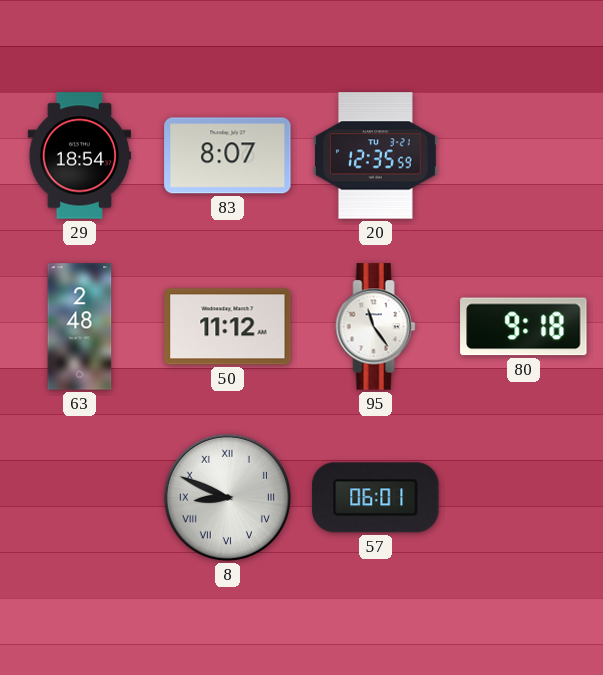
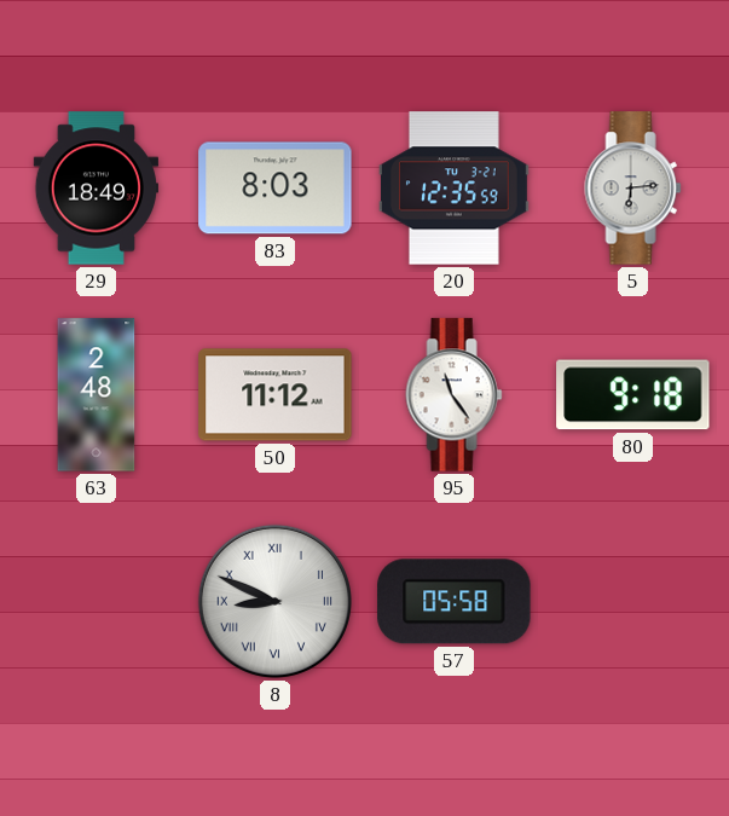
29: 18:54 -> 18:49
83: 8:07 -> 8:03
5: none -> 6:14
57: 06:01 -> 05:58
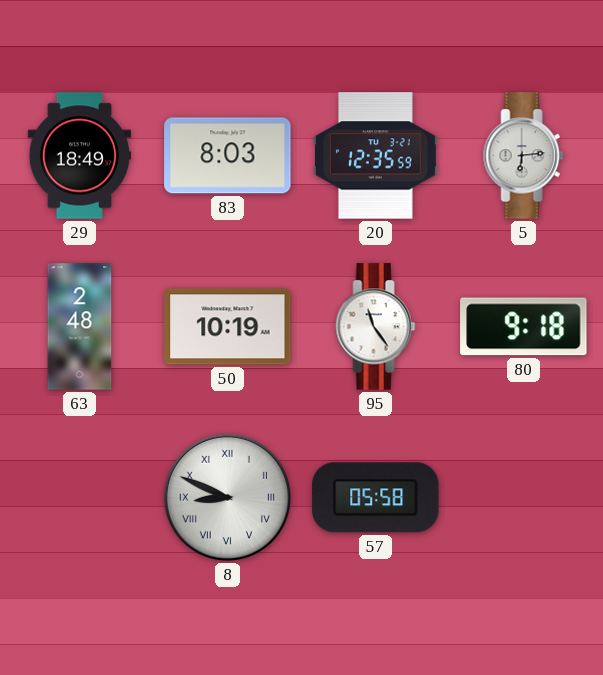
50: 11:12 -> 10:19
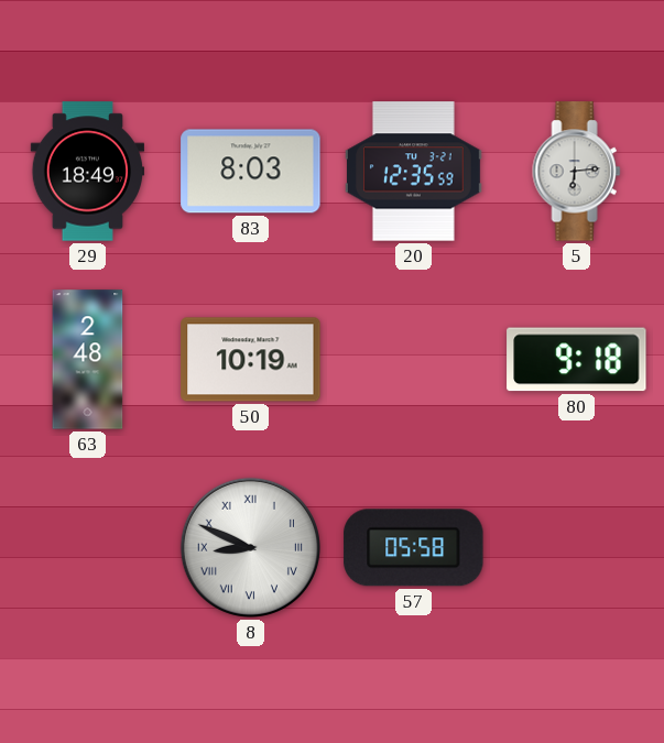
95: 11:24 -> none
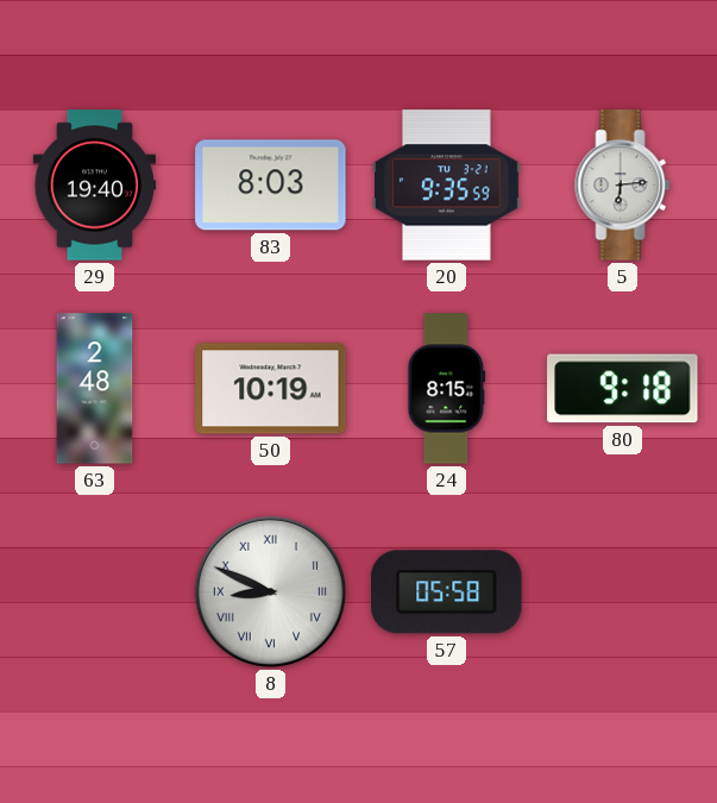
29: 18:49 -> 19:40
20: 12:35 -> 9:35
24: none -> 8:15
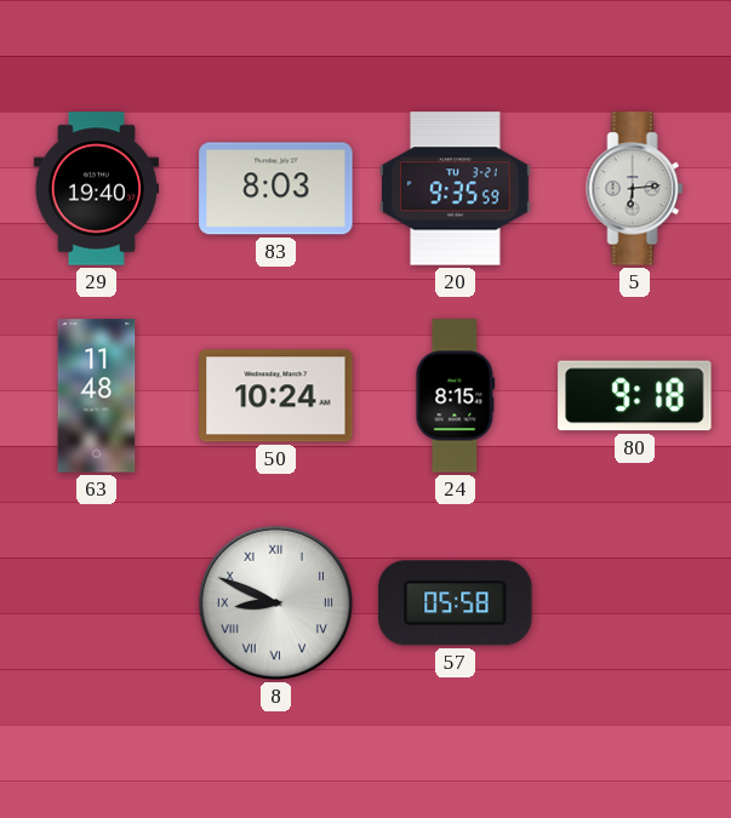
63: 2:48 -> 11:48
50: 10:19 -> 10:24
